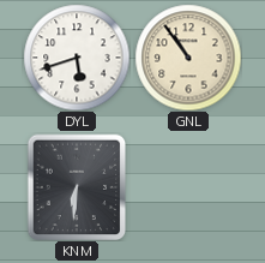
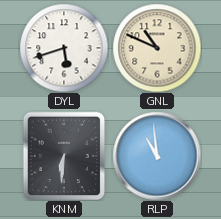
GNL: 10:54 -> 10:49
RLP: none -> 10:59
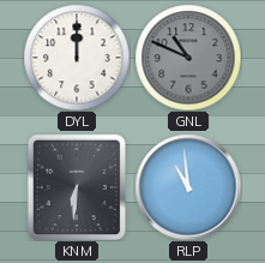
DYL: 5:42 -> 12:00
GNL dial: cream -> grey
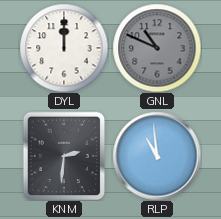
KNM: 6:31 -> 2:31
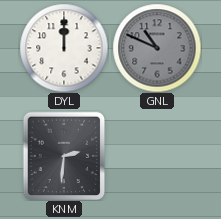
RLP: 10:59 -> none
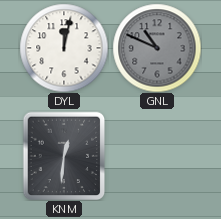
DYL: 12:00 -> 12:02
KNM: 2:31 -> 12:31
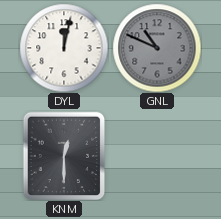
KNM: 12:31 -> 12:30
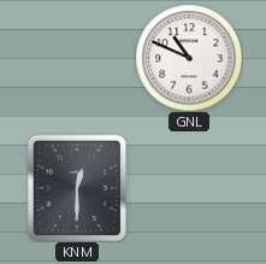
DYL: 12:02 -> none
GNL dial: grey -> white
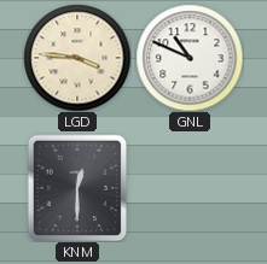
LGD: none -> 3:46
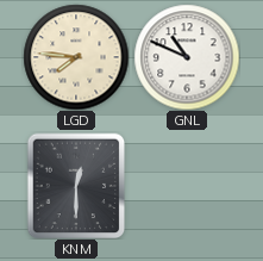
LGD: 3:46 -> 7:46
